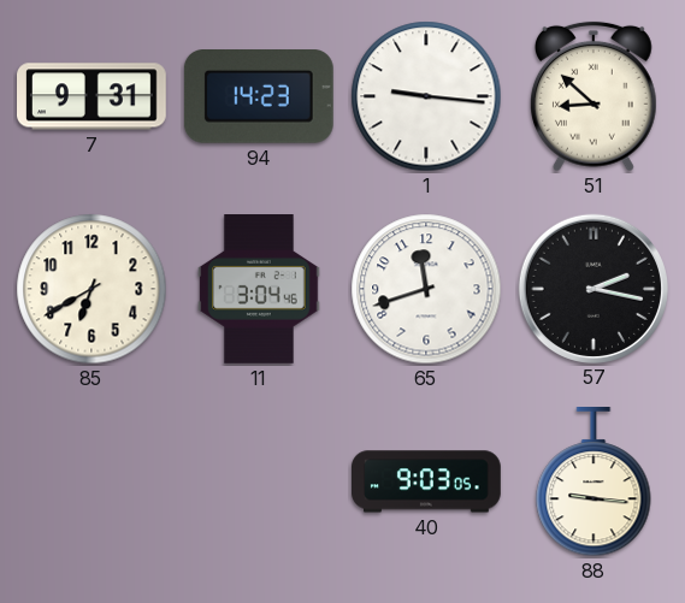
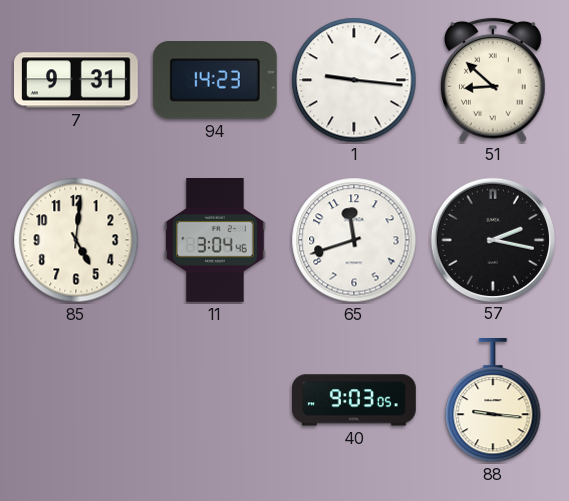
85: 6:40 -> 5:01
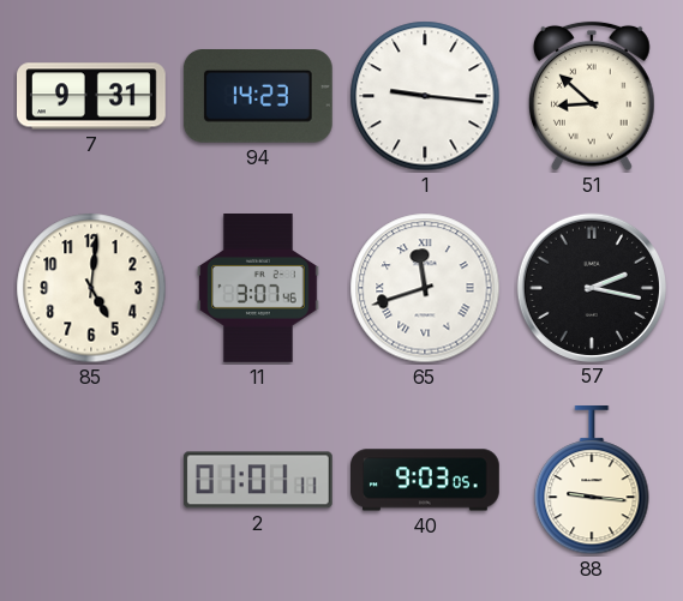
11: 3:04 -> 3:07
65 numerals: Arabic -> Roman
2: none -> 01:01
